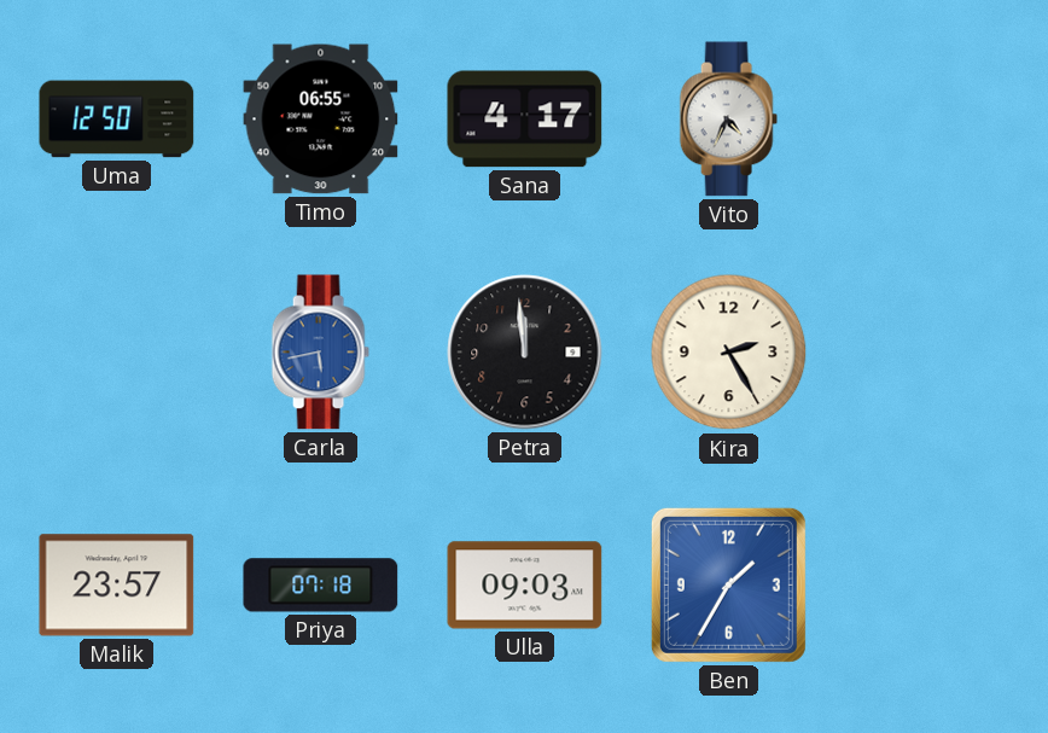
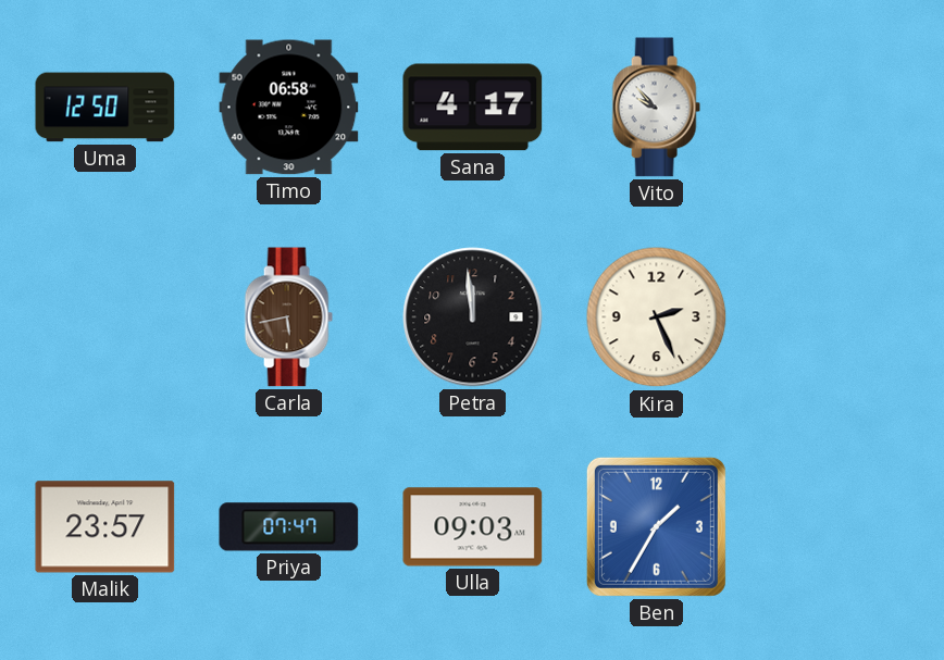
Timo: 06:55 -> 06:58
Vito: 4:34 -> 9:53
Carla dial: blue -> brown
Kira: 2:25 -> 2:26
Priya: 07:18 -> 07:47
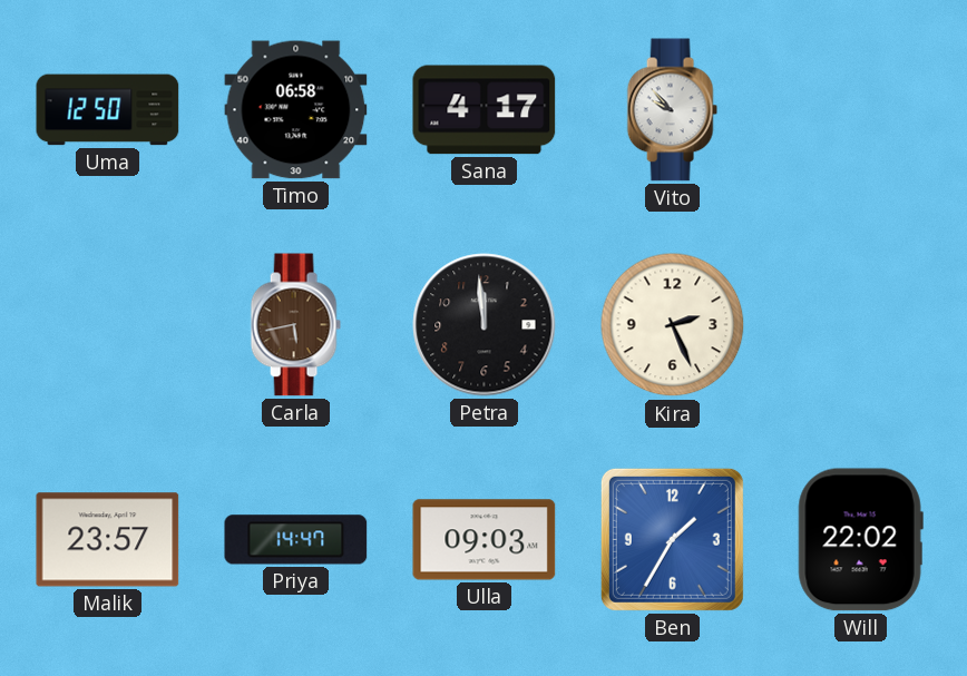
Priya: 07:47 -> 14:47
Will: none -> 22:02
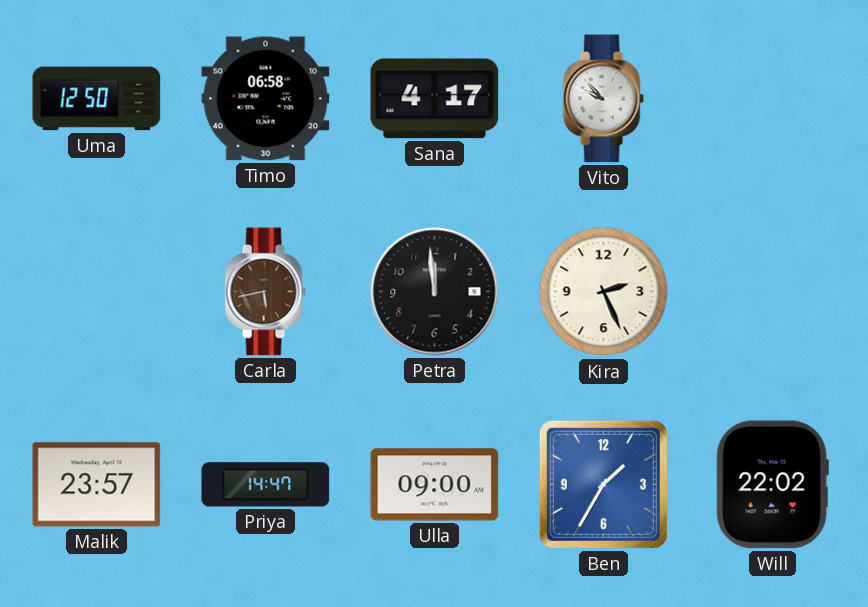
Ulla: 09:03 -> 09:00
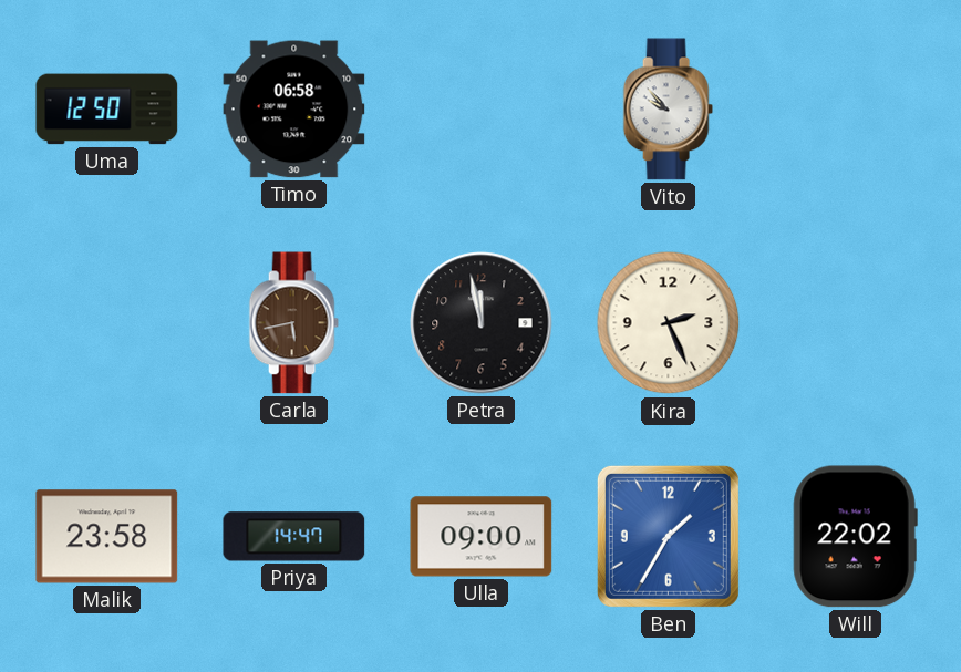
Sana: 4:17 -> none
Petra: 11:59 -> 11:58
Malik: 23:57 -> 23:58
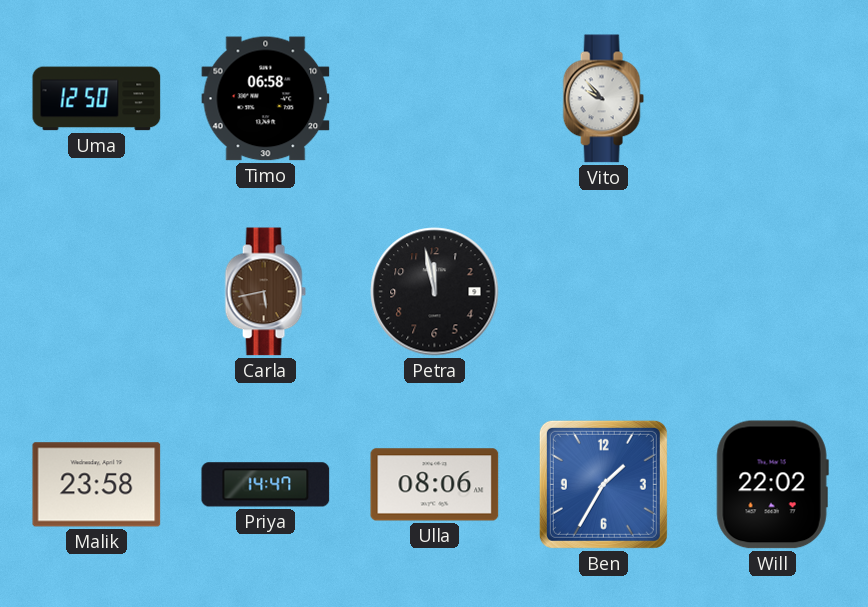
Kira: 2:26 -> none
Ulla: 09:00 -> 08:06
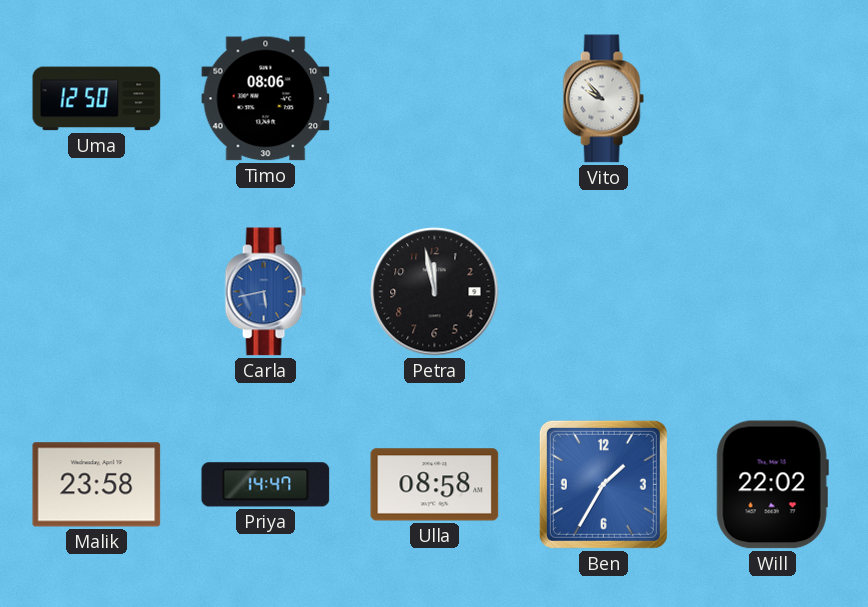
Timo: 06:58 -> 08:06
Carla dial: brown -> blue
Ulla: 08:06 -> 08:58
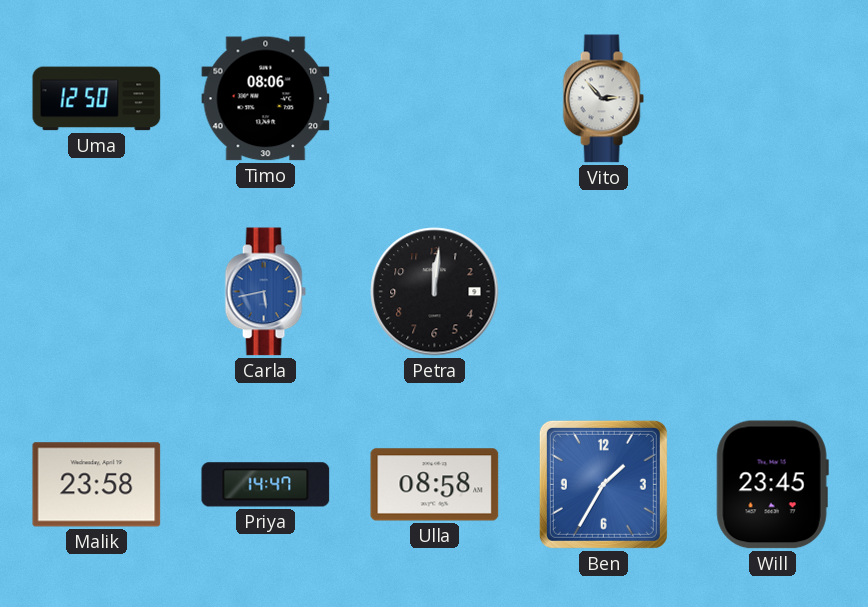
Vito: 9:53 -> 2:53
Petra: 11:58 -> 12:01
Will: 22:02 -> 23:45
